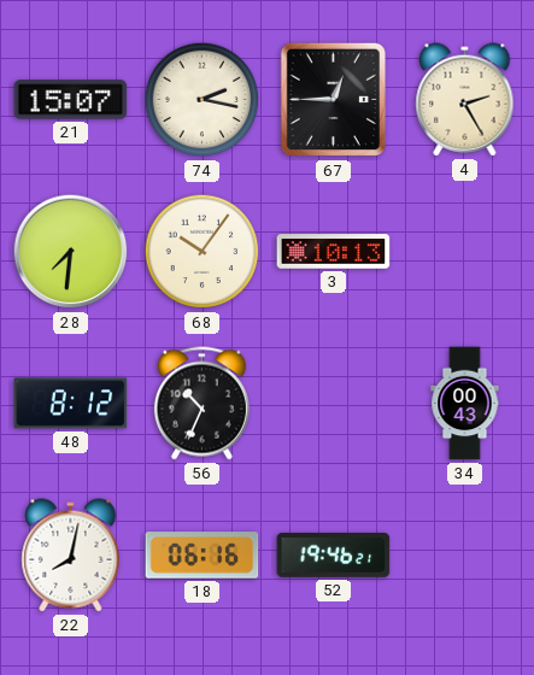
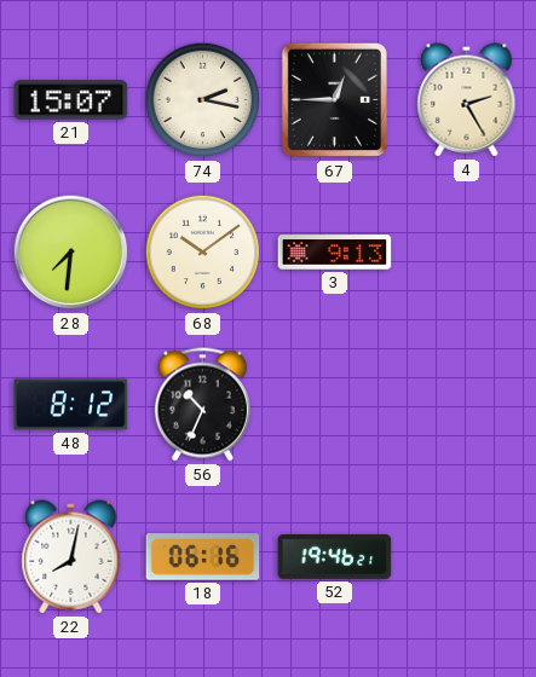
68: 10:06 -> 10:09
3: 10:13 -> 9:13
34: 00:43 -> none
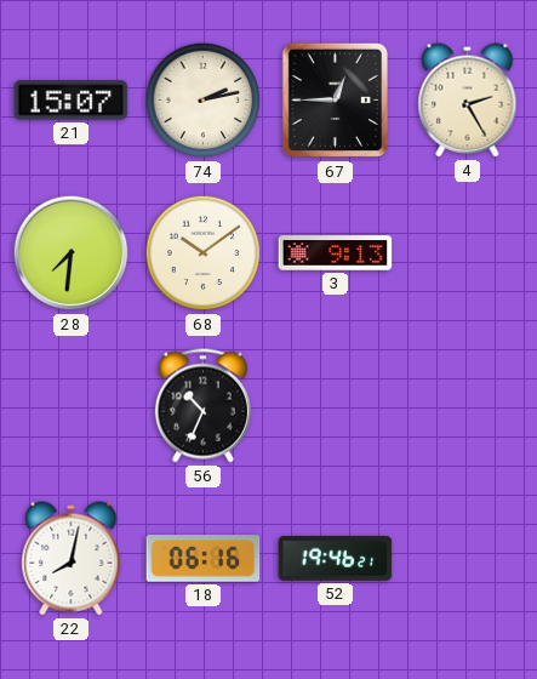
74: 2:17 -> 2:13
48: 8:12 -> none
